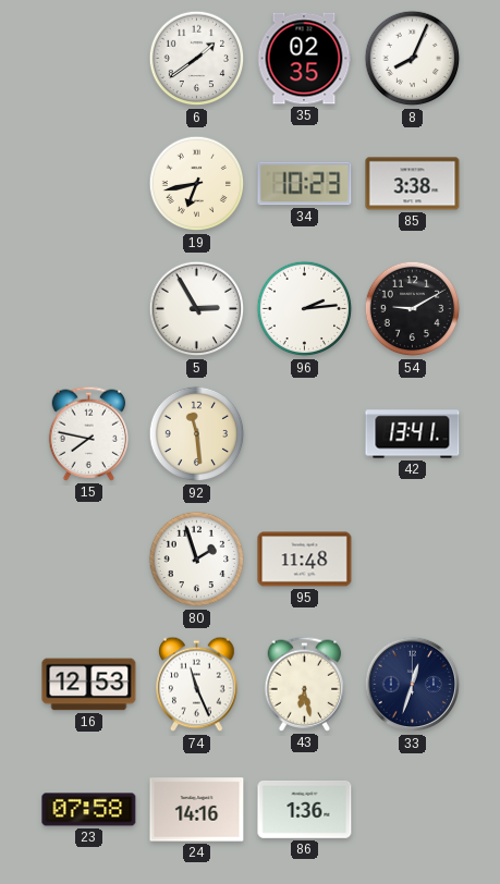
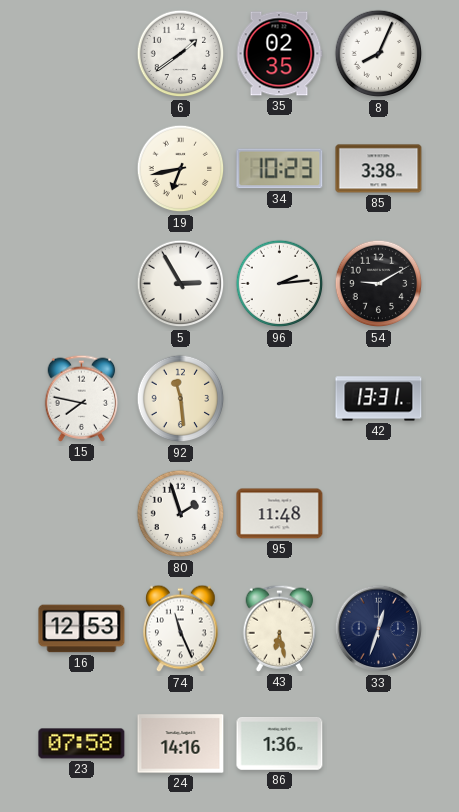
42: 13:41 -> 13:31
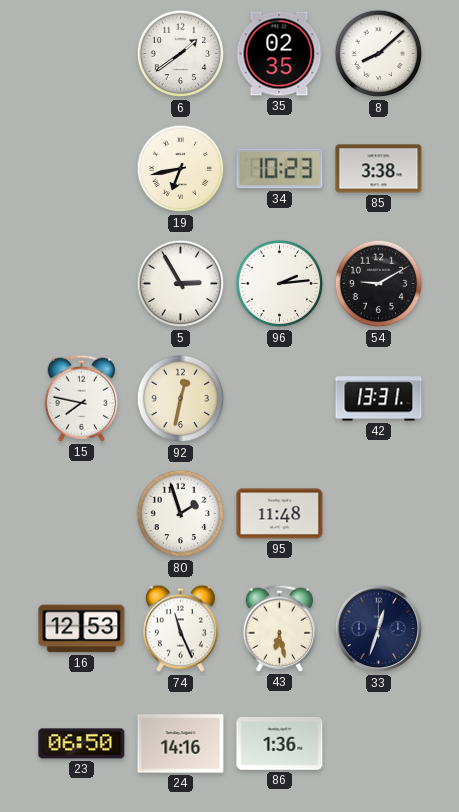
8: 8:04 -> 8:08
92: 11:29 -> 12:32
23: 07:58 -> 06:50
